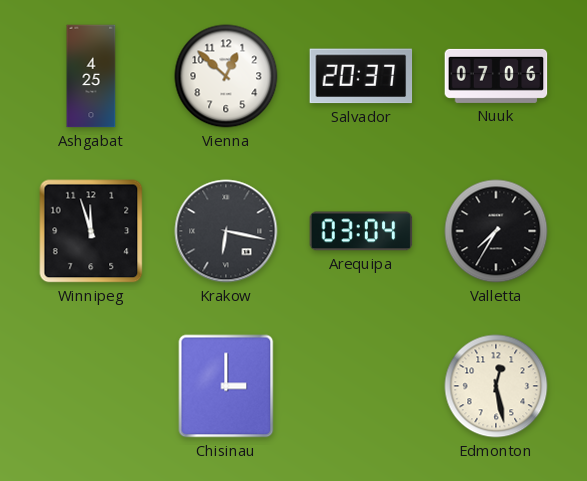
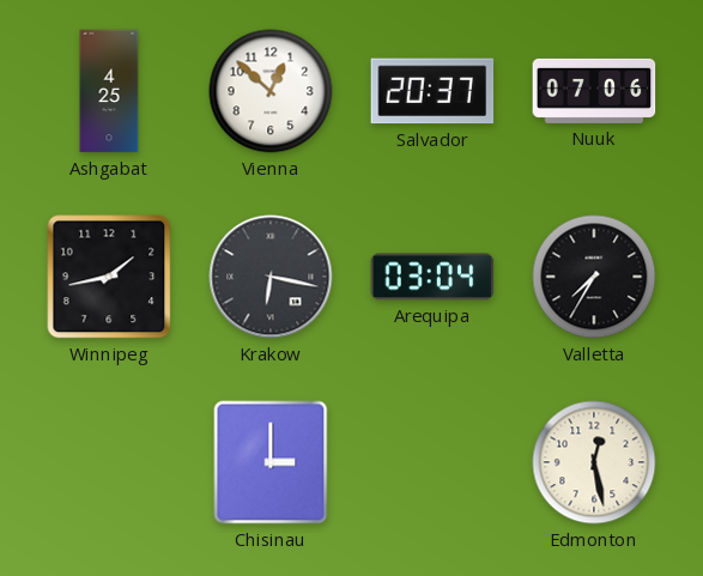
Winnipeg: 11:57 -> 1:43
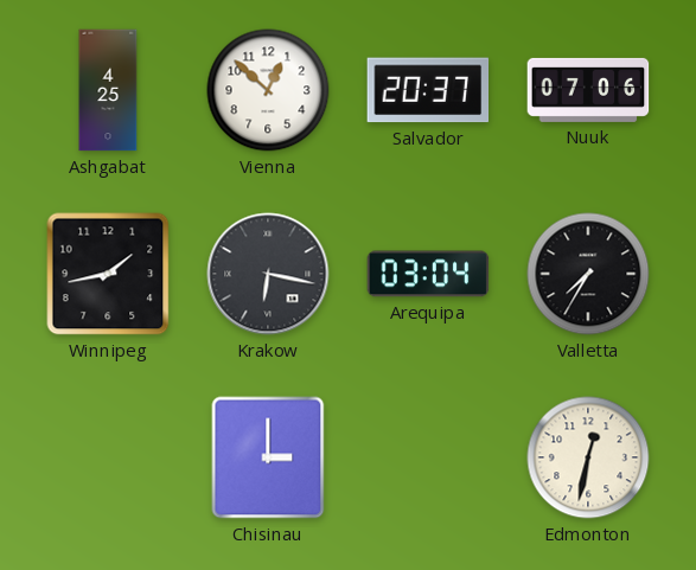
Edmonton: 12:28 -> 12:32
